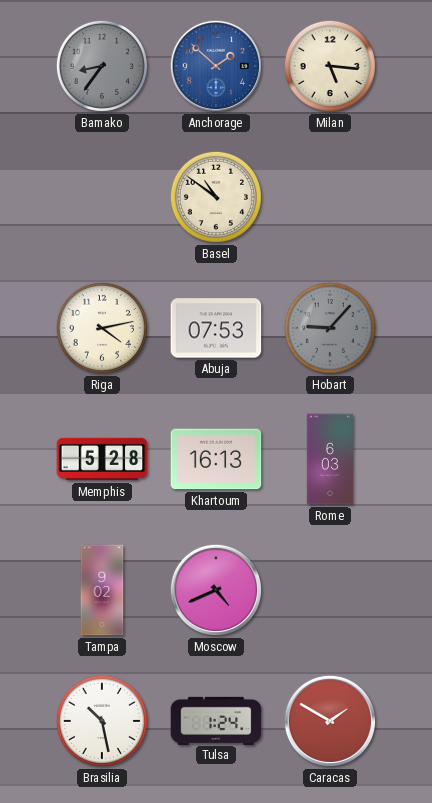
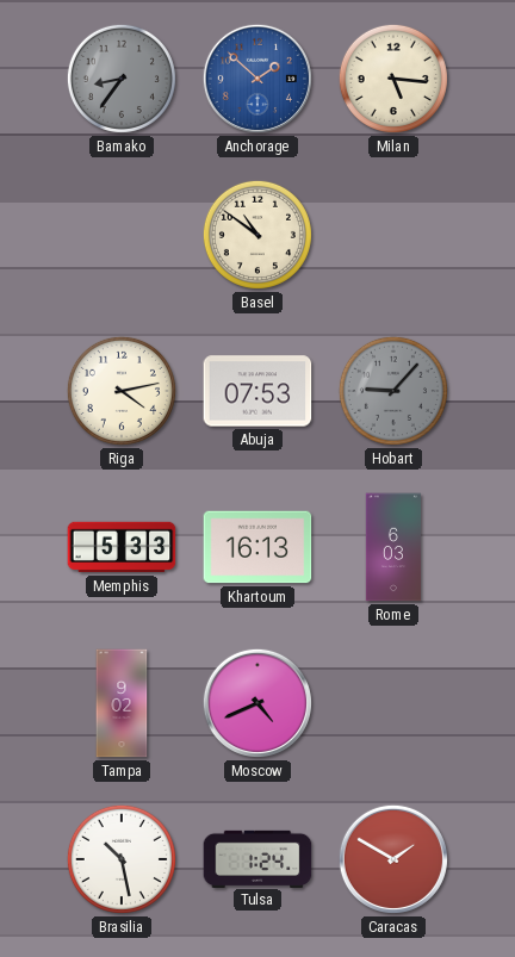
Memphis: 5:28 -> 5:33
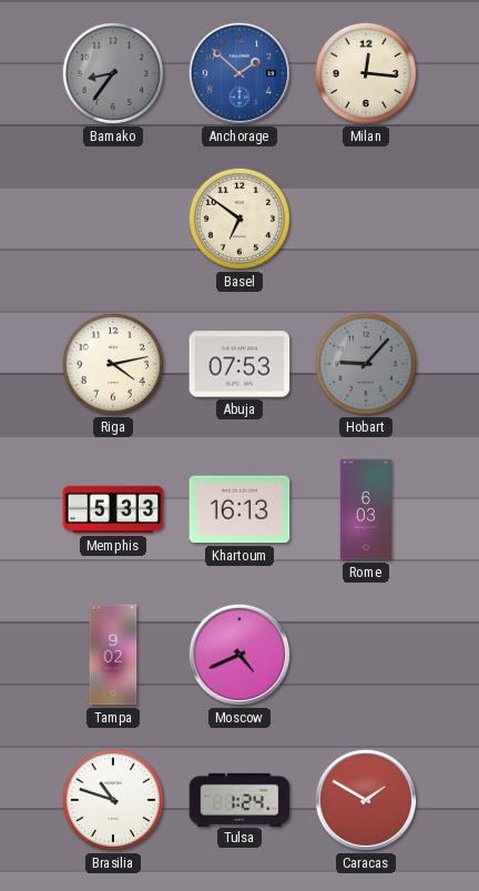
Milan: 5:16 -> 12:16
Basel: 10:51 -> 6:51
Brasilia: 10:28 -> 10:48
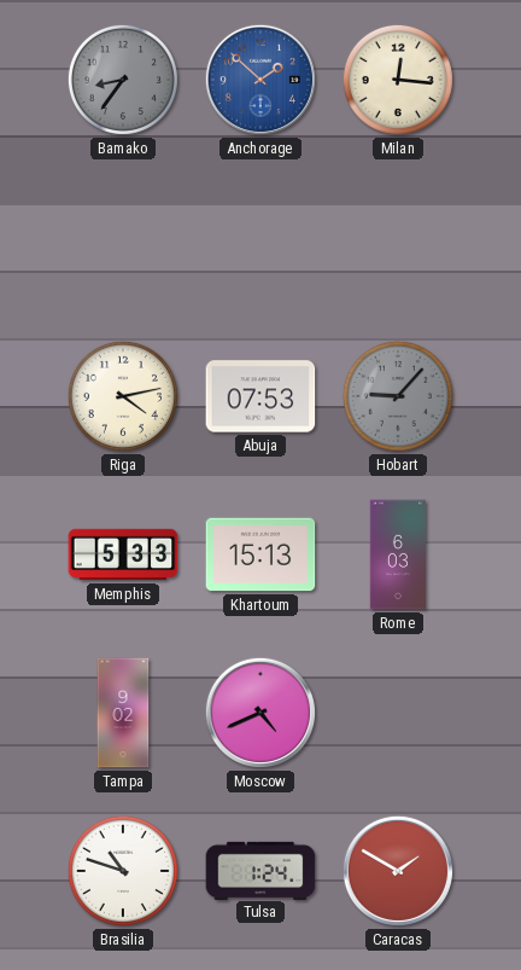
Basel: 6:51 -> none
Khartoum: 16:13 -> 15:13
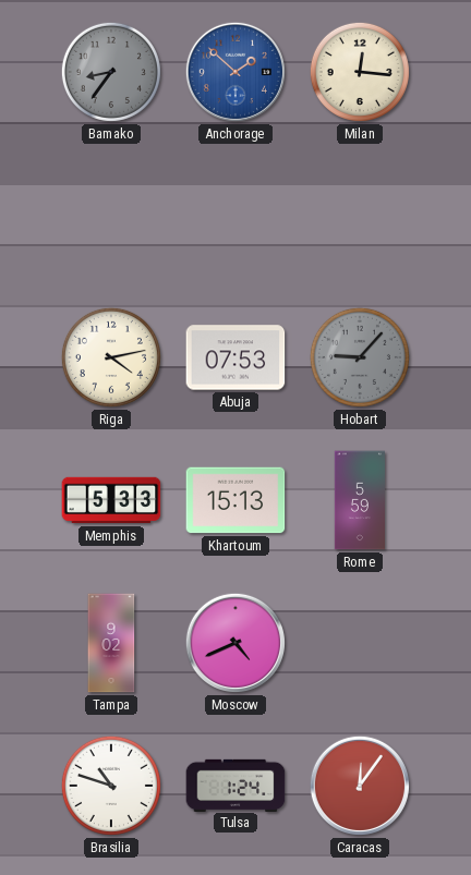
Rome: 6:03 -> 5:59
Caracas: 1:50 -> 12:06
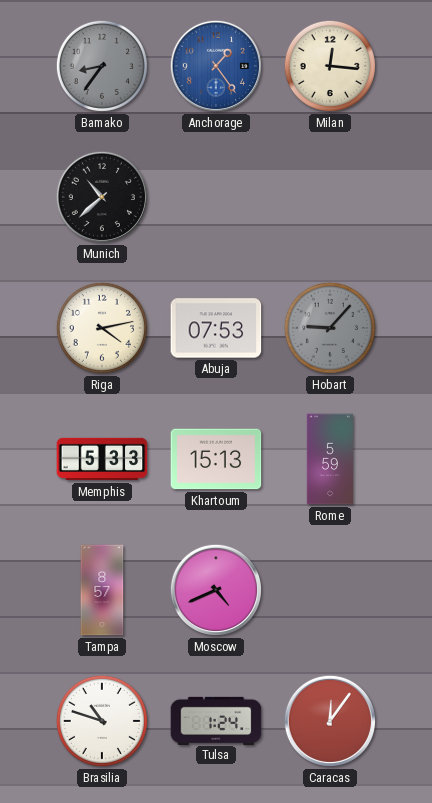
Anchorage: 1:52 -> 1:24
Munich: none -> 10:38
Tampa: 9:02 -> 8:57
